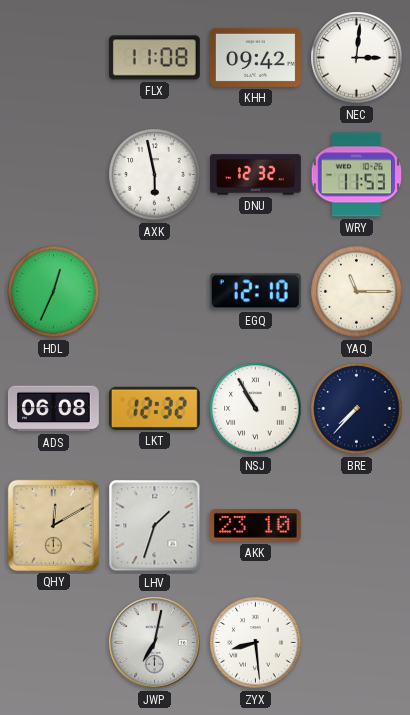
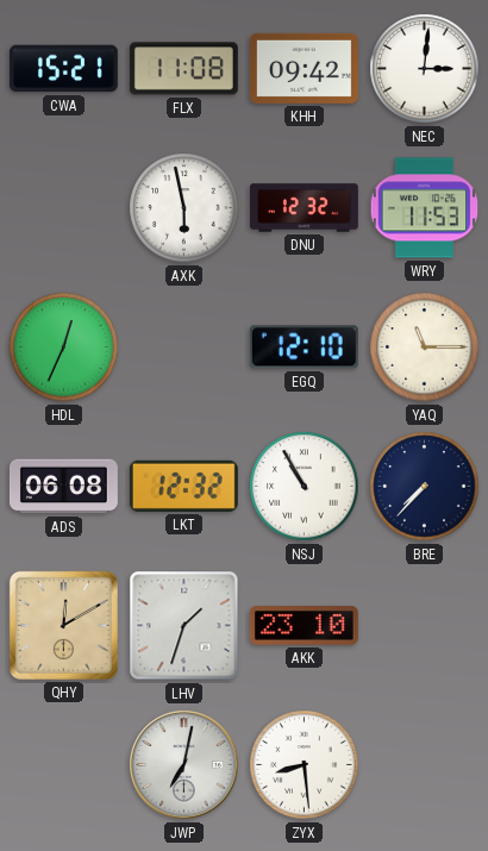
CWA: none -> 15:21
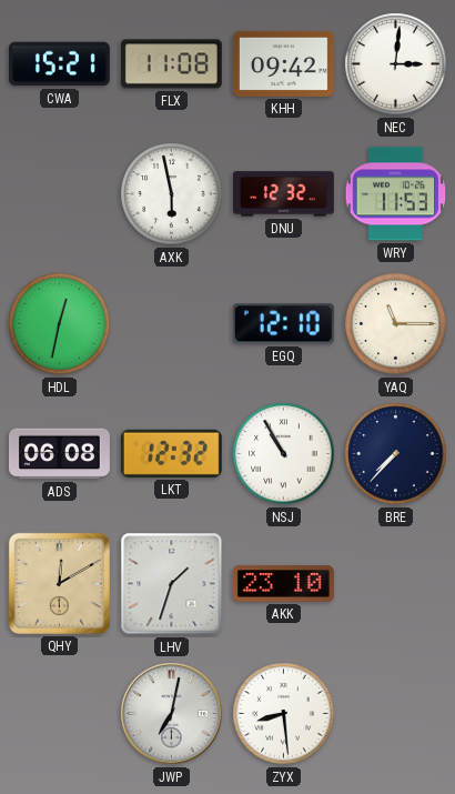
HDL: 12:34 -> 12:32
